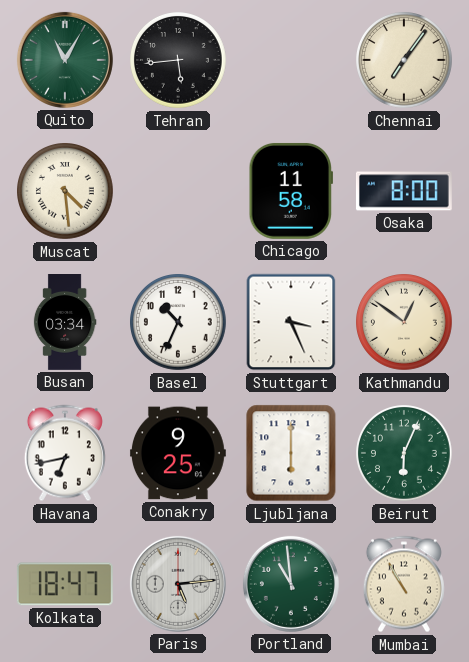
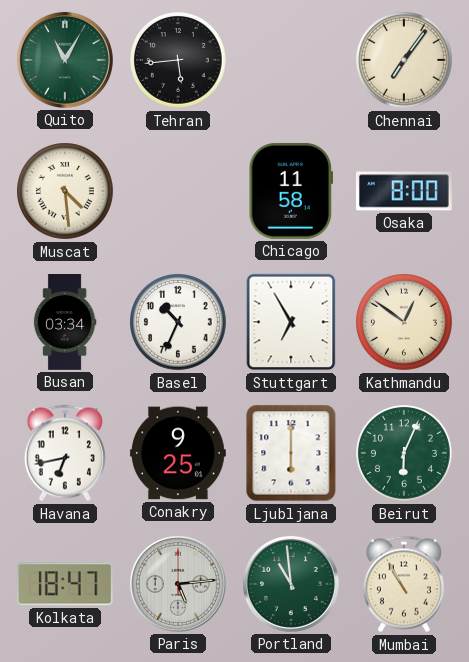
Stuttgart: 3:26 -> 6:55
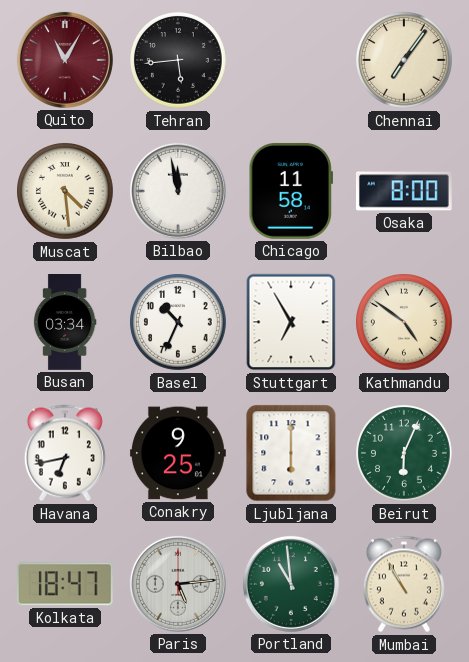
Quito dial: green -> burgundy
Bilbao: none -> 11:58
Kathmandu: 12:51 -> 4:51
